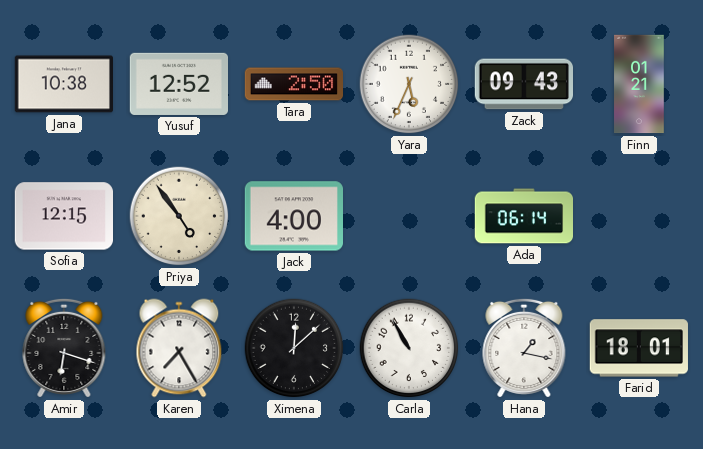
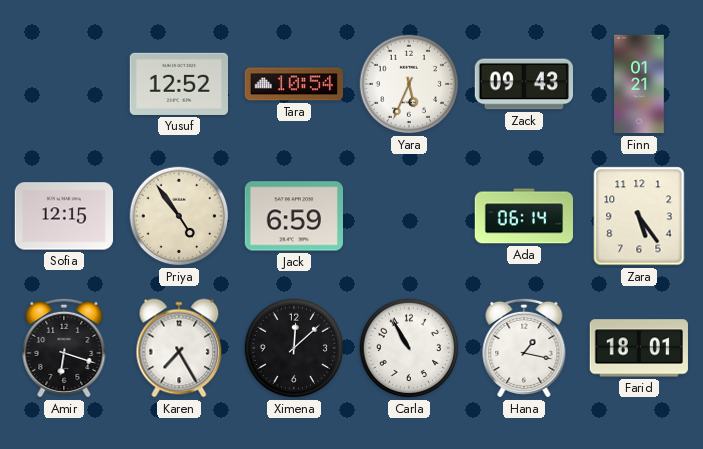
Jana: 10:38 -> none
Tara: 2:50 -> 10:54
Jack: 4:00 -> 6:59
Zara: none -> 5:24
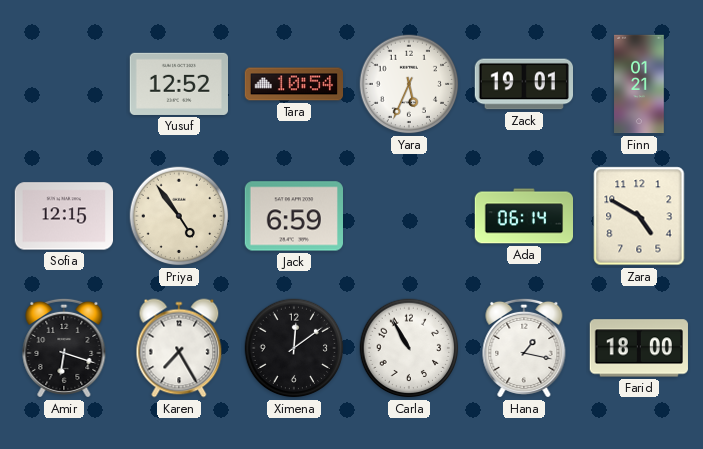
Zack: 09:43 -> 19:01
Zara: 5:24 -> 4:50
Ximena: 12:08 -> 12:09
Farid: 18:01 -> 18:00
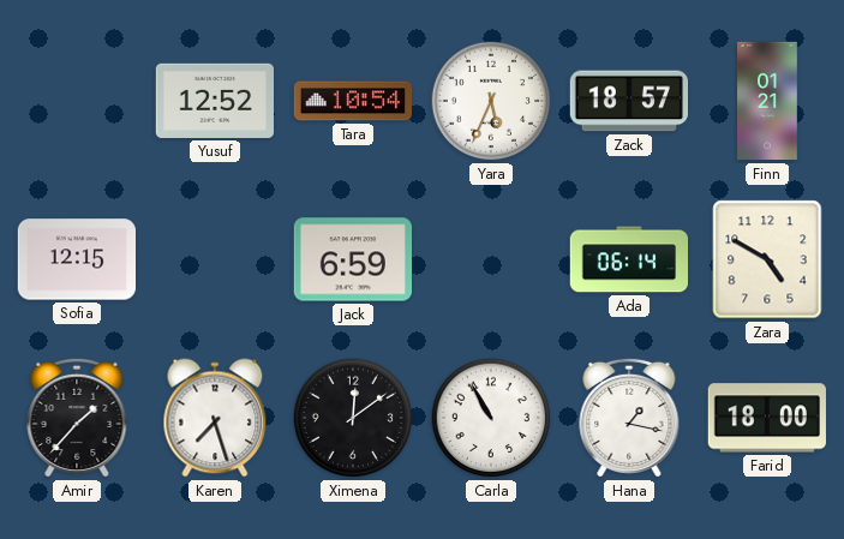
Zack: 19:01 -> 18:57
Priya: 4:54 -> none
Amir: 6:18 -> 1:37
Karen: 7:25 -> 7:27
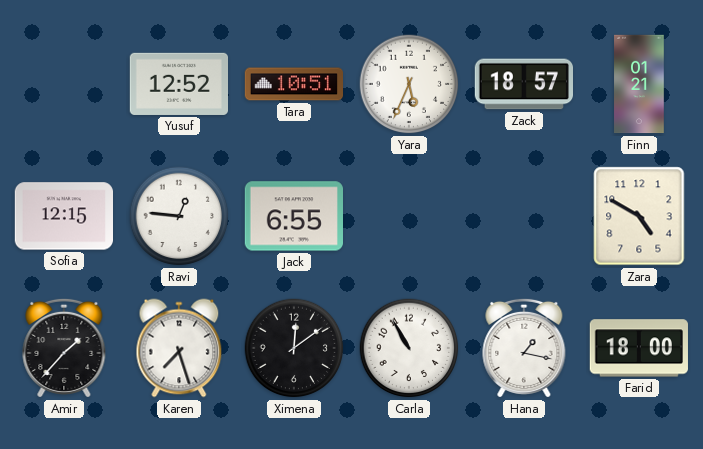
Tara: 10:54 -> 10:51
Ravi: none -> 12:46
Jack: 6:59 -> 6:55
Ada: 06:14 -> none
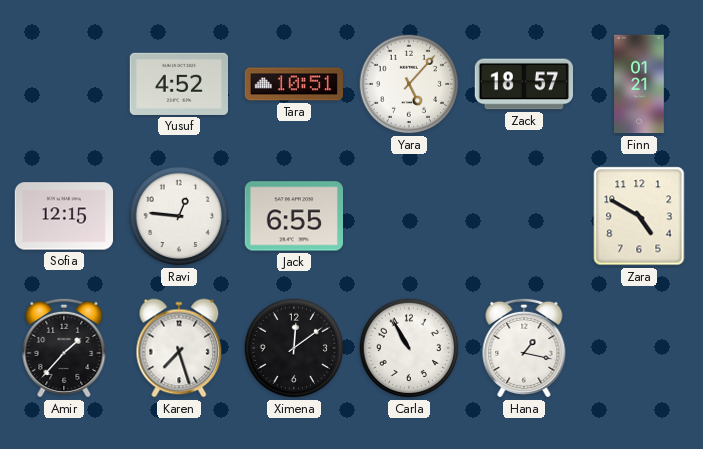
Yusuf: 12:52 -> 4:52
Yara: 5:34 -> 5:07
Farid: 18:00 -> none
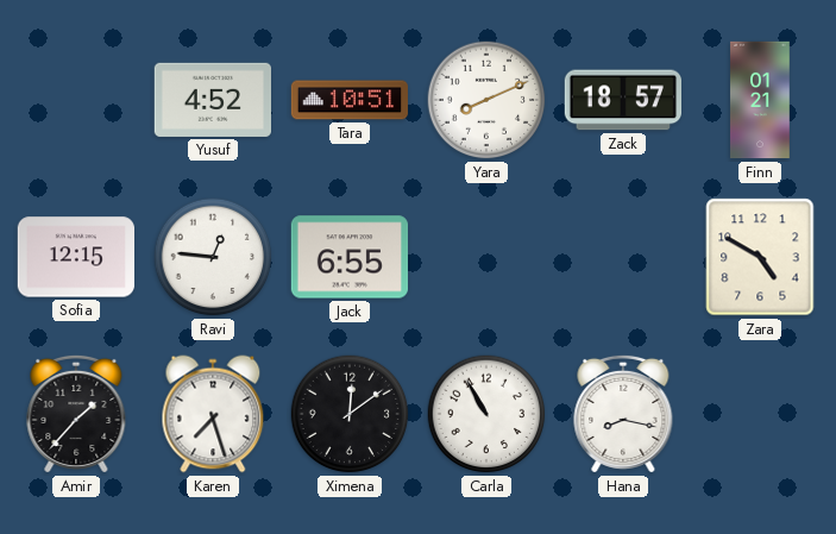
Yara: 5:07 -> 8:11
Hana: 1:17 -> 8:17
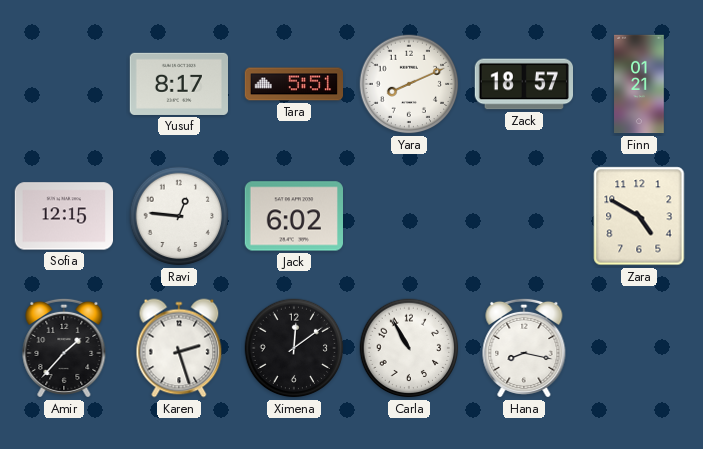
Yusuf: 4:52 -> 8:17
Tara: 10:51 -> 5:51
Jack: 6:55 -> 6:02
Karen: 7:27 -> 2:27
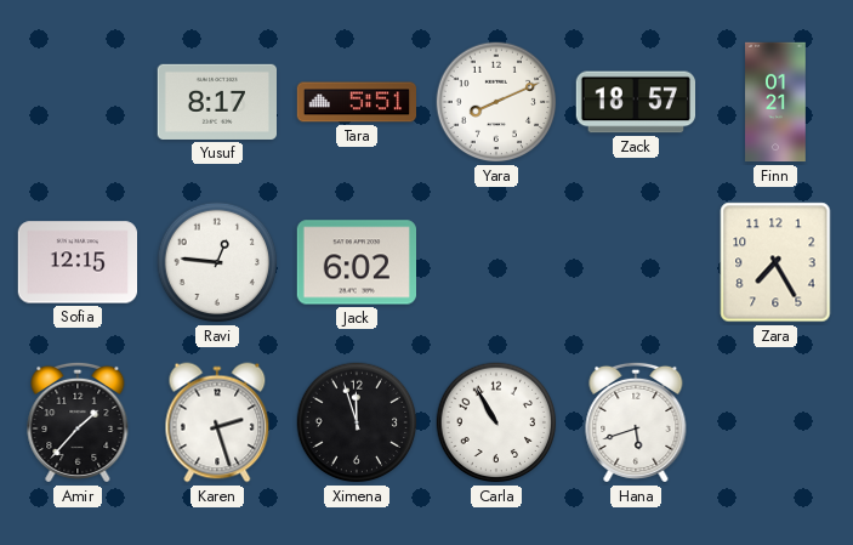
Zara: 4:50 -> 7:25
Ximena: 12:09 -> 11:57
Hana: 8:17 -> 5:42
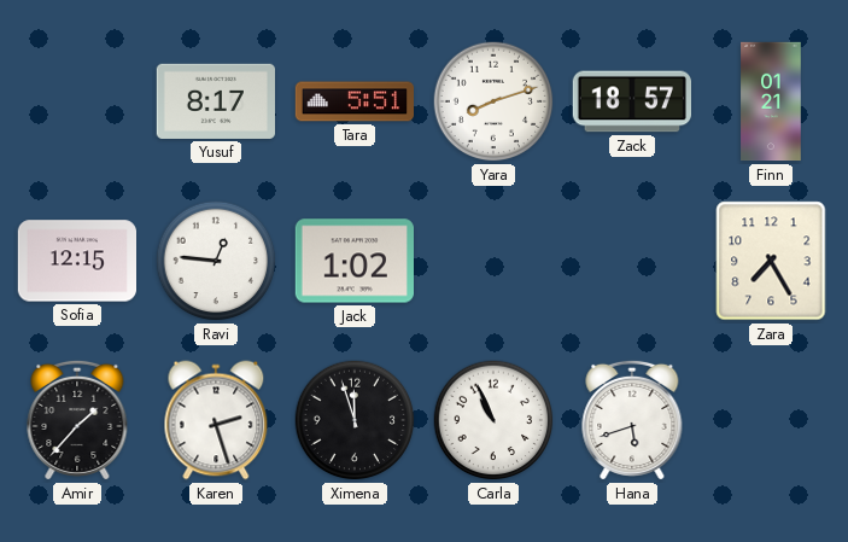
Yara: 8:11 -> 8:12
Jack: 6:02 -> 1:02
Carla: 10:55 -> 10:56
